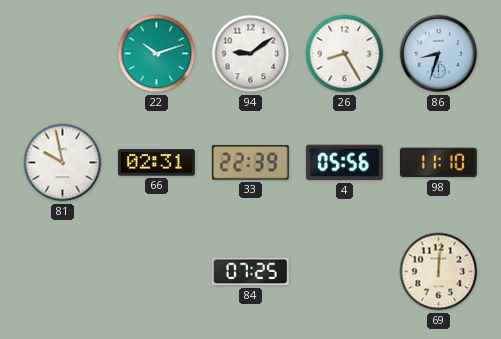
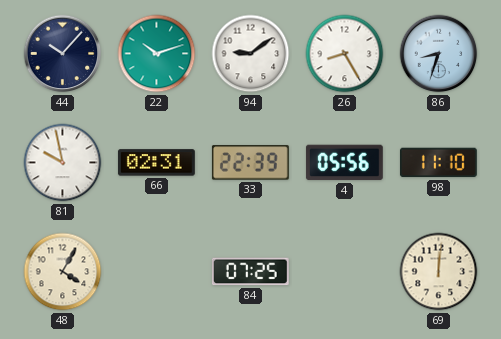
44: none -> 10:07
48: none -> 4:05
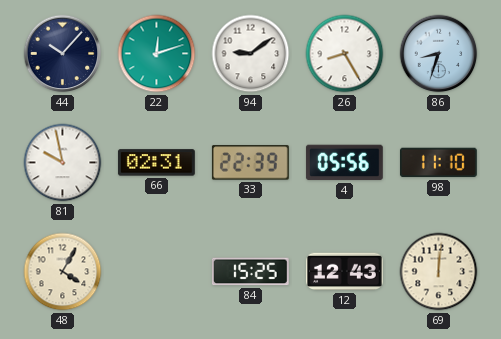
22: 10:12 -> 12:12
84: 07:25 -> 15:25
12: none -> 12:43
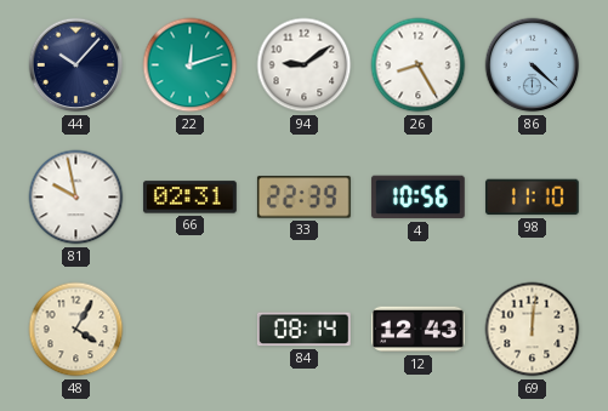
86: 8:33 -> 4:22
4: 05:56 -> 10:56
84: 15:25 -> 08:14
